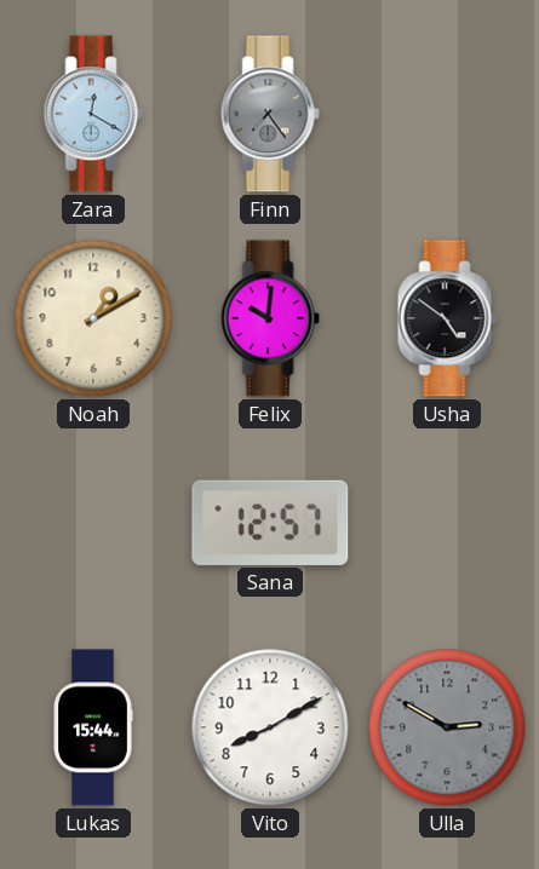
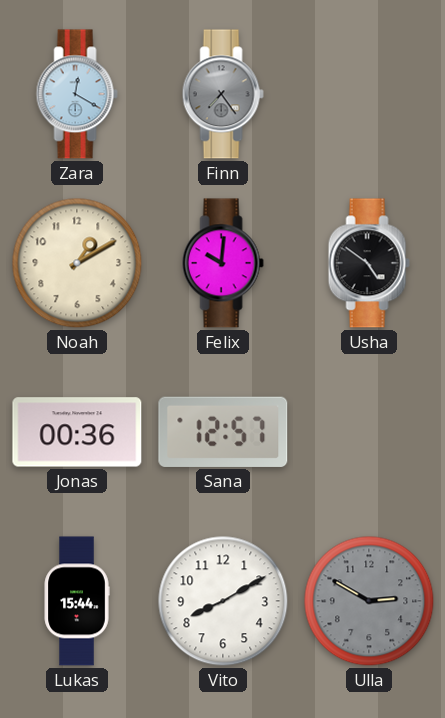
Jonas: none -> 00:36
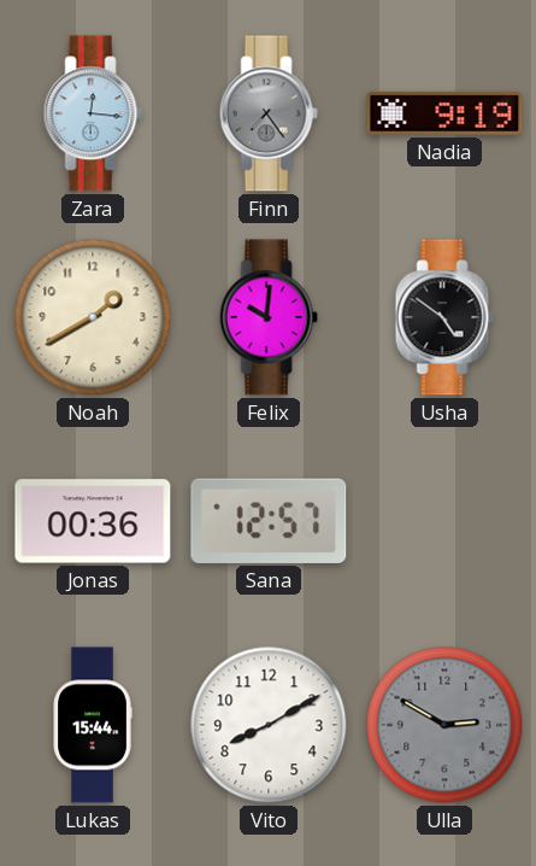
Zara: 12:20 -> 12:16
Nadia: none -> 9:19
Noah: 1:10 -> 1:40
